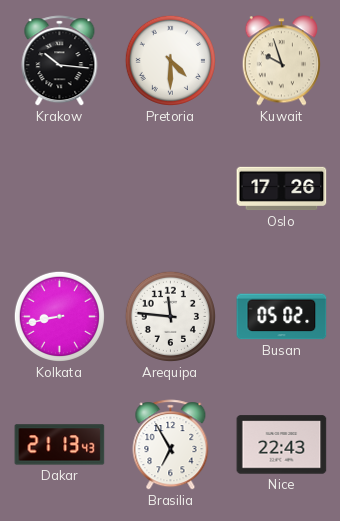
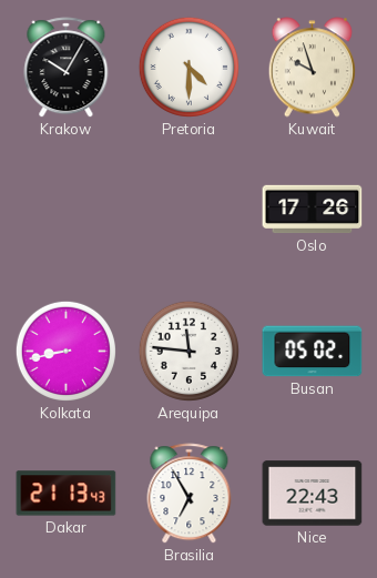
Krakow: 10:16 -> 10:05
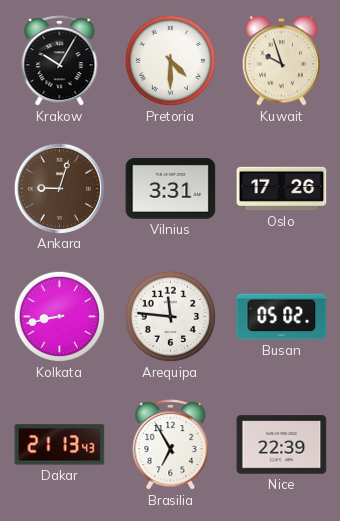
Ankara: none -> 9:03
Vilnius: none -> 3:31
Nice: 22:43 -> 22:39
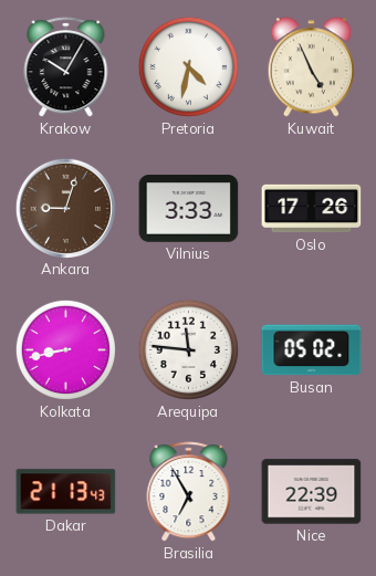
Pretoria: 4:30 -> 4:32
Kuwait: 9:57 -> 4:56
Vilnius: 3:31 -> 3:33
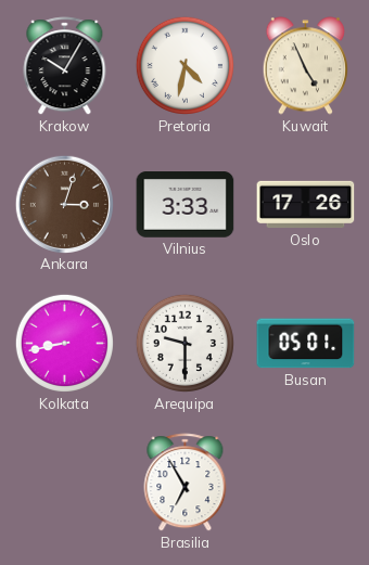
Ankara: 9:03 -> 3:03
Arequipa: 11:46 -> 9:30
Busan: 05:02 -> 05:01
Dakar: 21:13 -> none
Nice: 22:39 -> none
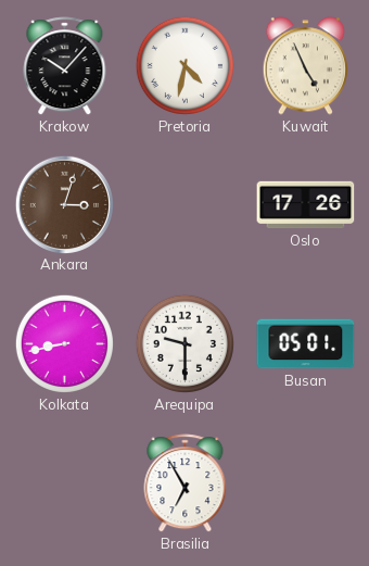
Krakow: 10:05 -> 10:07
Vilnius: 3:33 -> none
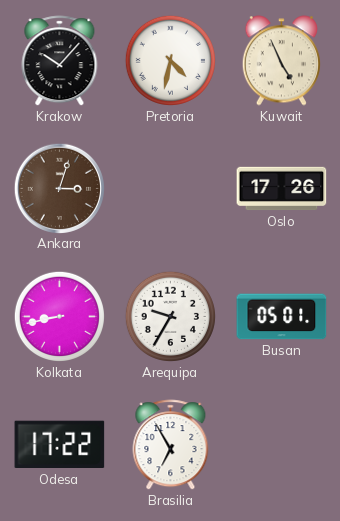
Arequipa: 9:30 -> 9:35
Odesa: none -> 17:22
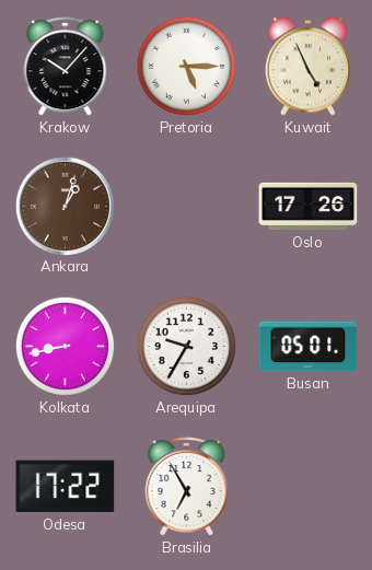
Pretoria: 4:32 -> 5:15
Ankara: 3:03 -> 1:03
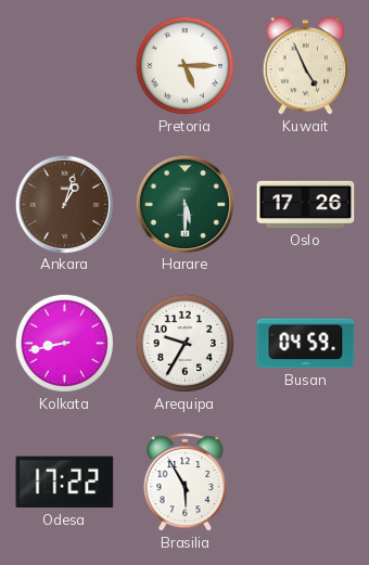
Krakow: 10:07 -> none
Harare: none -> 5:30
Busan: 05:01 -> 04:59
Brasilia: 6:55 -> 5:55
